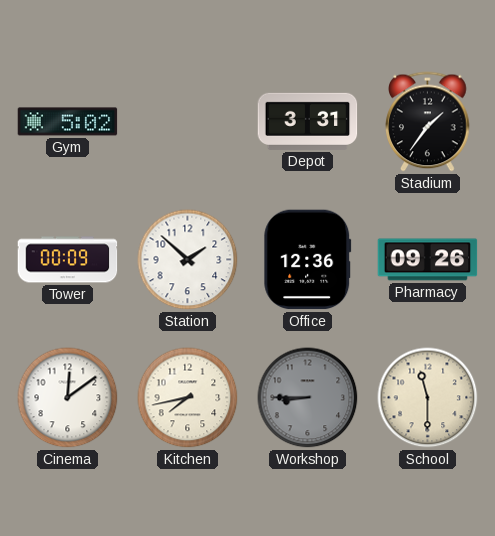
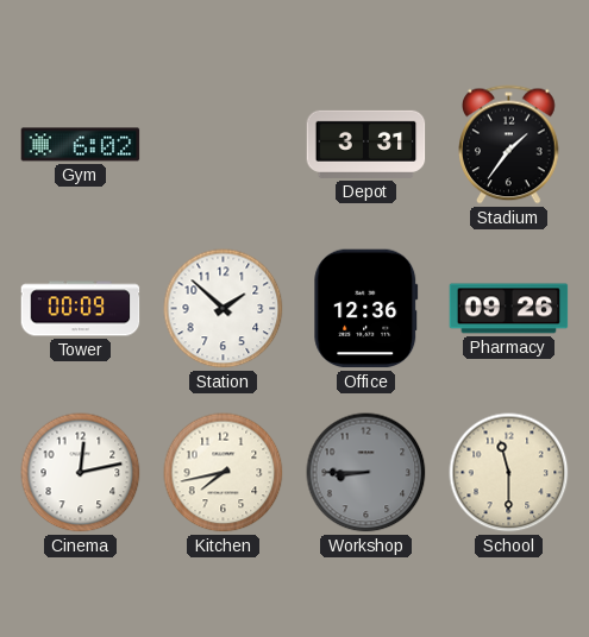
Gym: 5:02 -> 6:02
Cinema: 12:09 -> 12:13
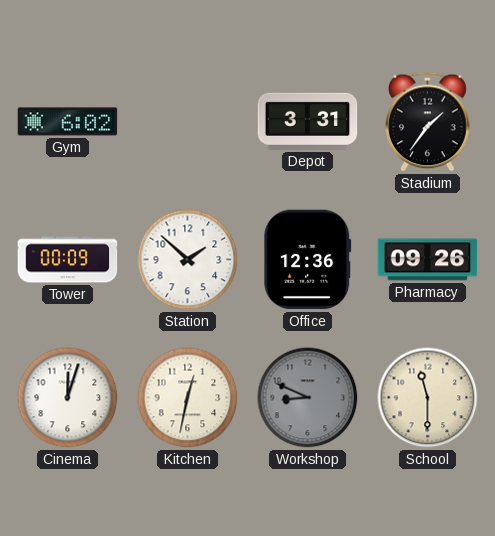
Cinema: 12:13 -> 12:03
Kitchen: 7:43 -> 12:32
Workshop: 8:45 -> 8:49
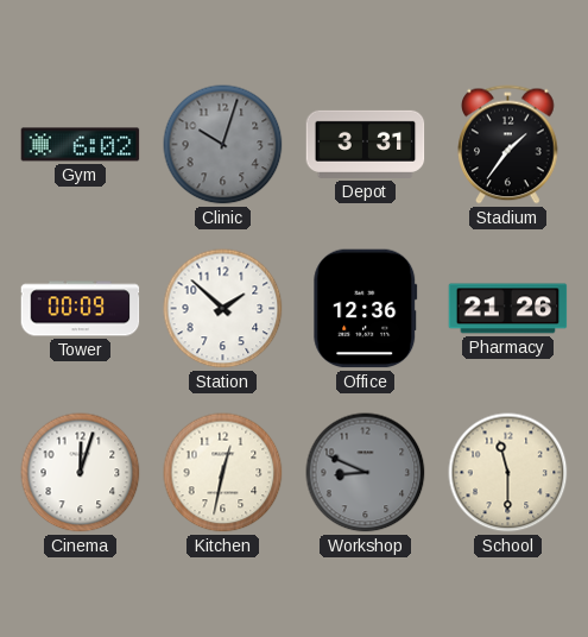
Clinic: none -> 10:03
Pharmacy: 09:26 -> 21:26
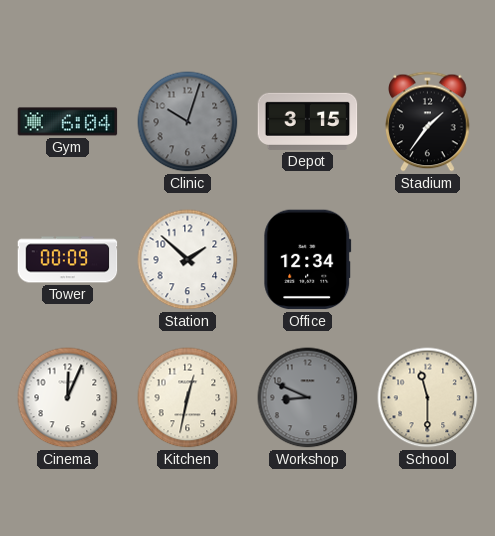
Gym: 6:02 -> 6:04
Depot: 3:31 -> 3:15
Office: 12:36 -> 12:34
Pharmacy: 21:26 -> none
Cinema: 12:03 -> 12:04
